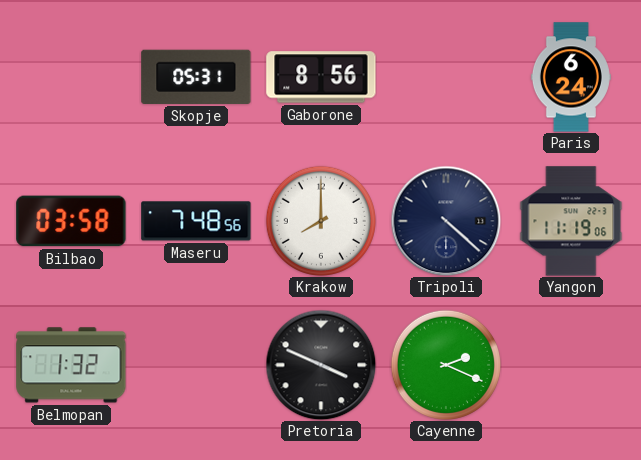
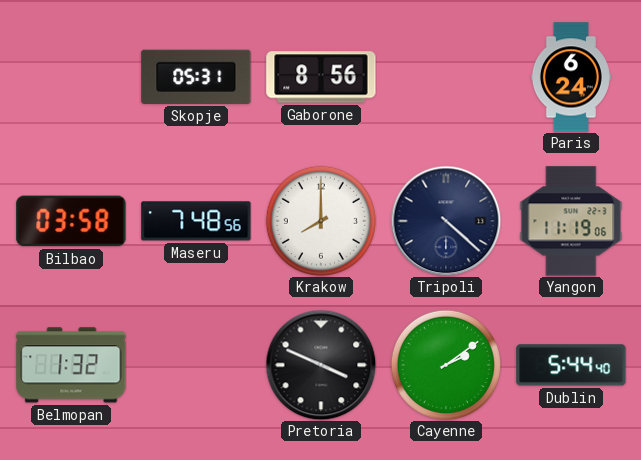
Cayenne: 2:19 -> 2:09
Dublin: none -> 5:44
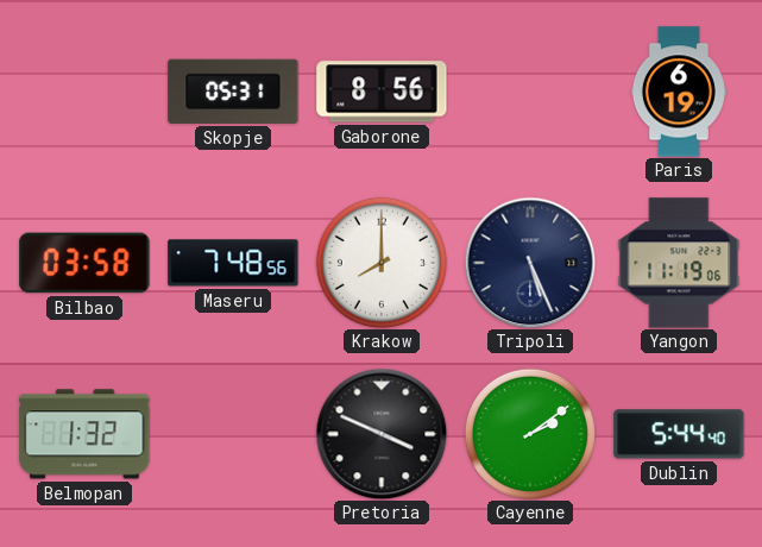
Paris: 6:24 -> 6:19
Tripoli: 4:22 -> 5:26
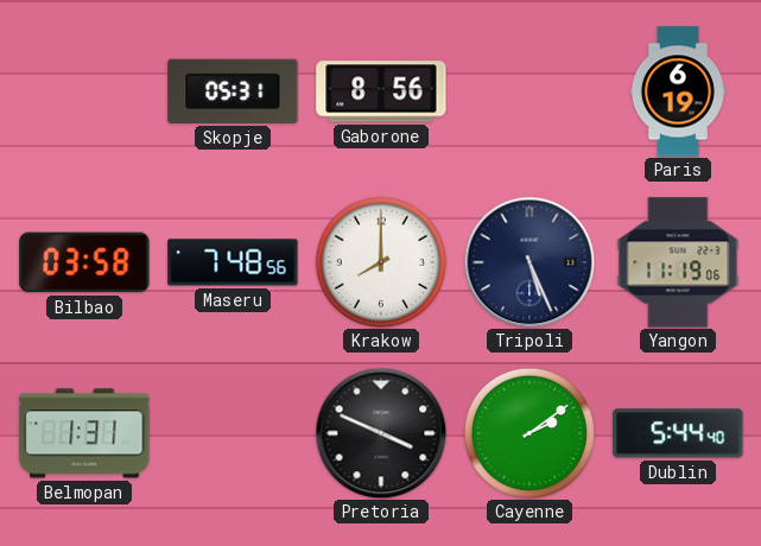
Belmopan: 1:32 -> 1:31
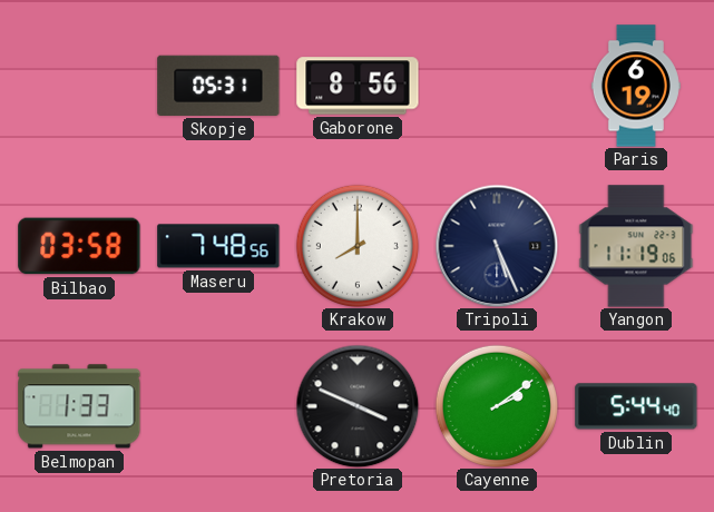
Belmopan: 1:31 -> 1:33
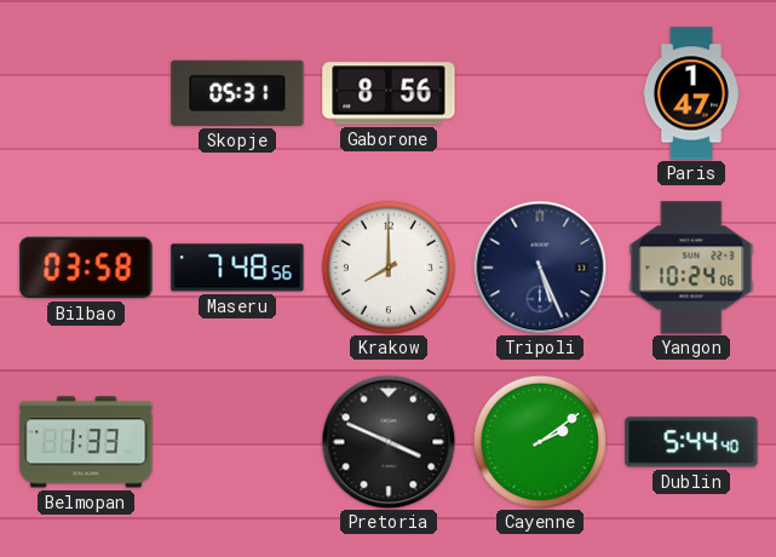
Paris: 6:19 -> 1:47
Yangon: 11:19 -> 10:24
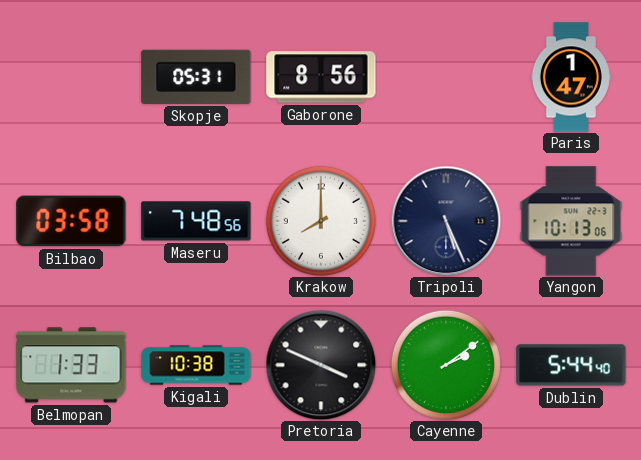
Yangon: 10:24 -> 10:13
Kigali: none -> 10:38
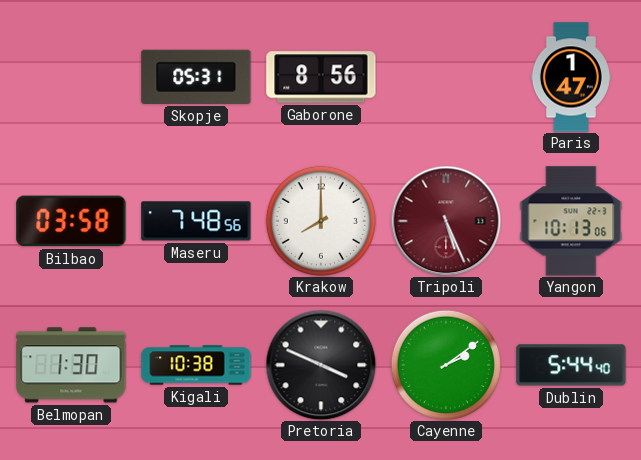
Tripoli dial: navy -> burgundy
Belmopan: 1:33 -> 1:30
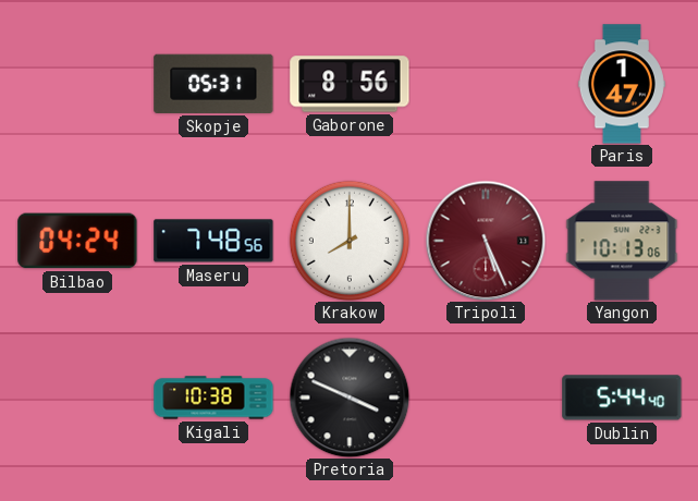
Bilbao: 03:58 -> 04:24
Belmopan: 1:30 -> none
Cayenne: 2:09 -> none
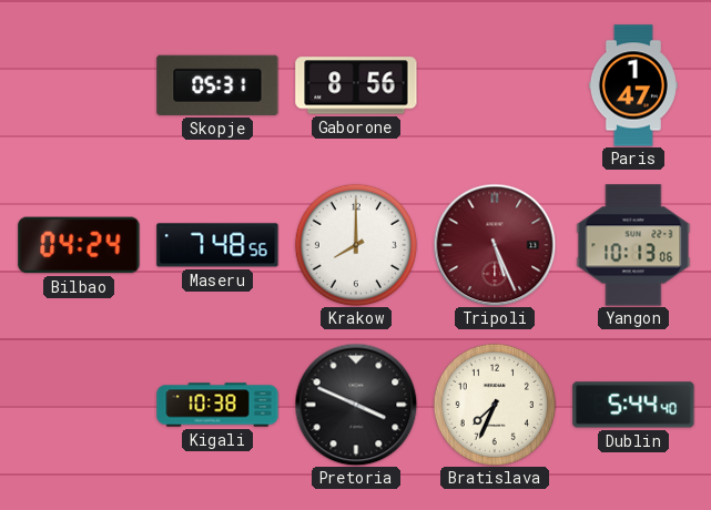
Bratislava: none -> 7:34
